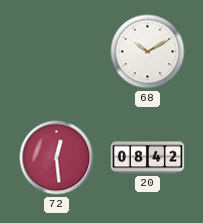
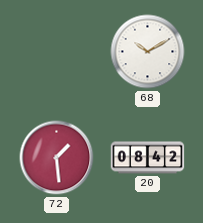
72: 12:29 -> 1:29
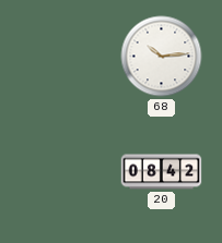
68: 10:10 -> 10:14
72: 1:29 -> none
